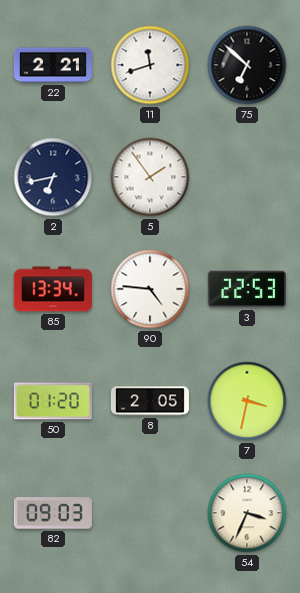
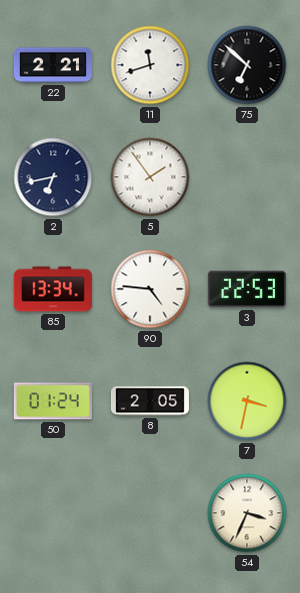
50: 01:20 -> 01:24
82: 09:03 -> none
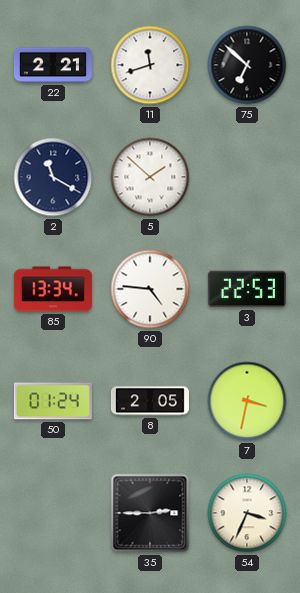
2: 6:43 -> 11:20
5: 1:54 -> 1:52
35: none -> 2:45
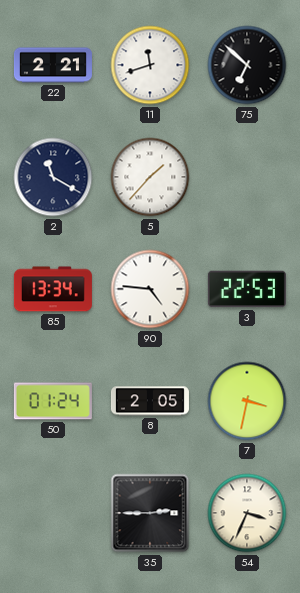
5: 1:52 -> 1:37
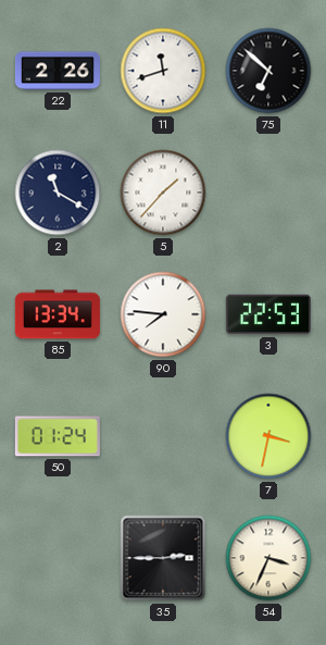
22: 2:21 -> 2:26
90: 4:46 -> 7:46
8: 2:05 -> none
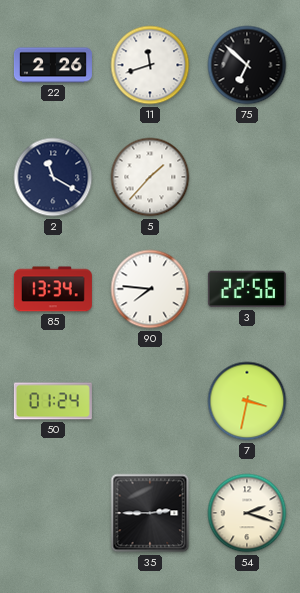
3: 22:53 -> 22:56
54: 3:34 -> 2:18
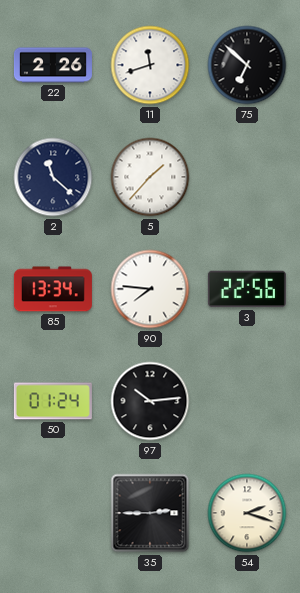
2: 11:20 -> 11:22
97: none -> 10:14
7: 3:32 -> none
